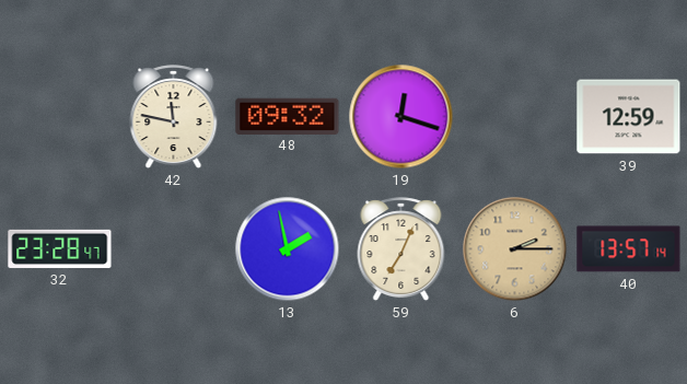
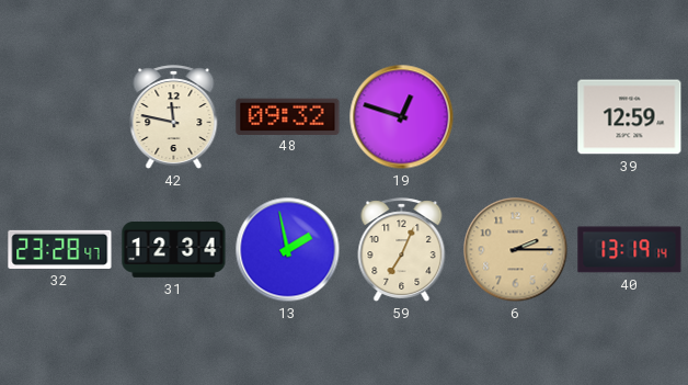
19: 12:18 -> 12:48
31: none -> 12:34
40: 13:57 -> 13:19
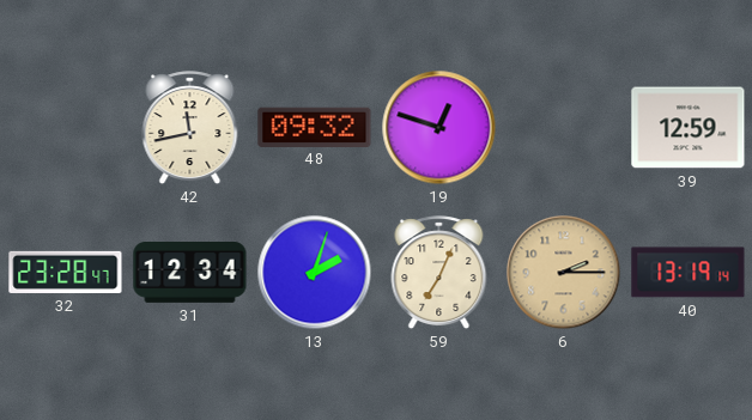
42: 11:47 -> 11:43
13: 1:58 -> 2:03
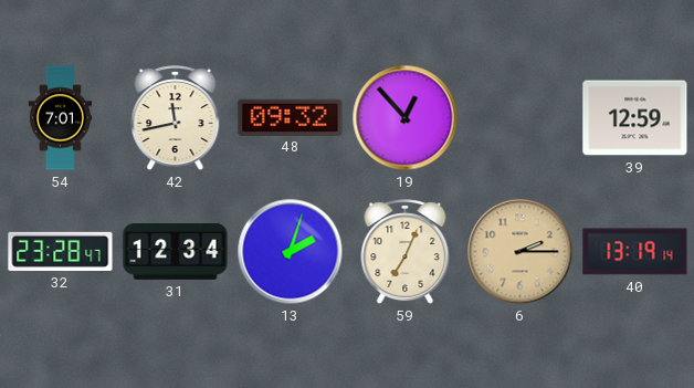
54: none -> 7:01
19: 12:48 -> 12:53
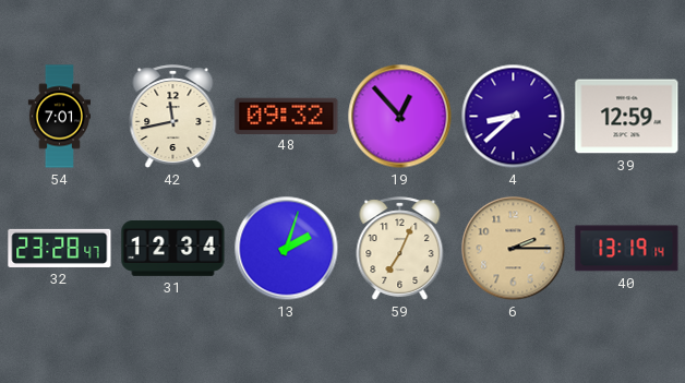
4: none -> 8:38
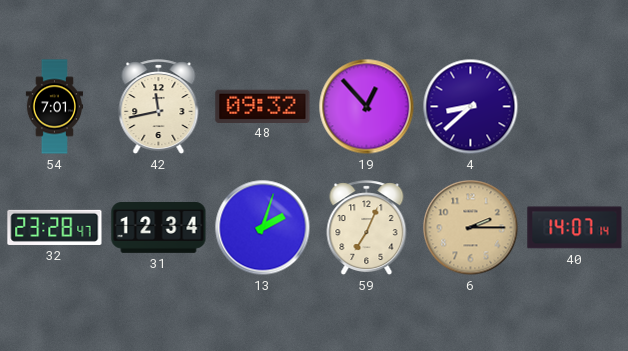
39: 12:59 -> none
40: 13:19 -> 14:07
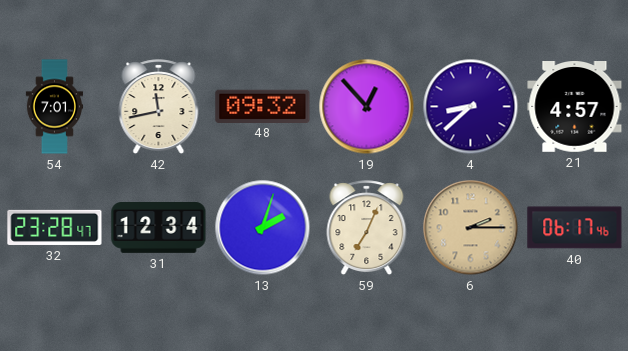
21: none -> 4:57
40: 14:07 -> 06:17
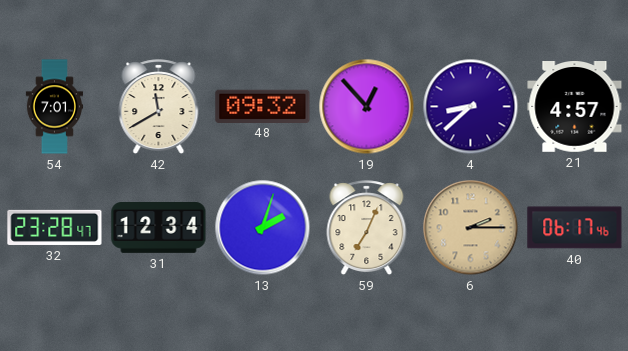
42: 11:43 -> 11:40
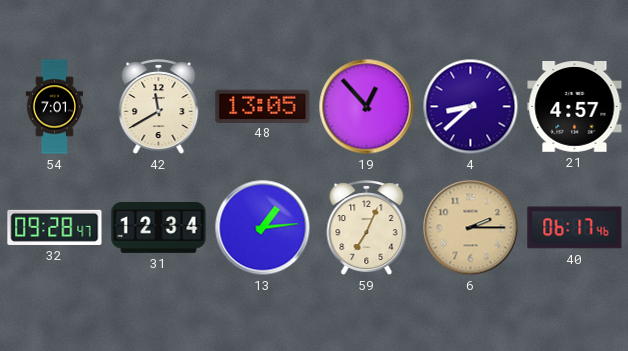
48: 09:32 -> 13:05
32: 23:28 -> 09:28
13: 2:03 -> 1:14
